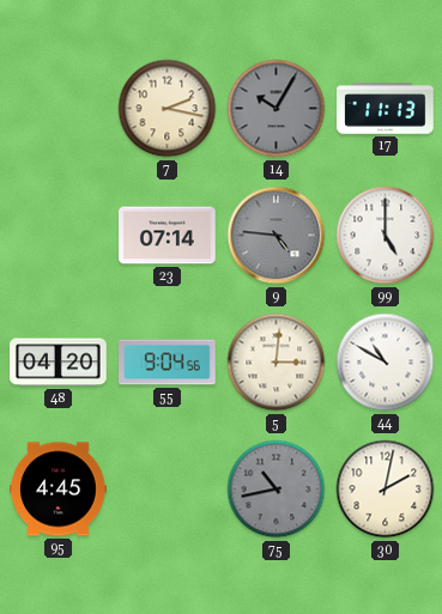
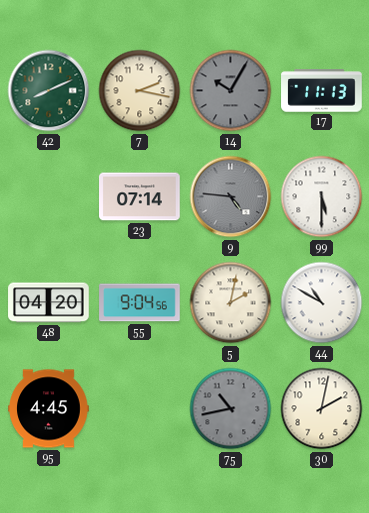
42: none -> 8:11
99: 5:00 -> 5:30
5: 3:01 -> 2:02
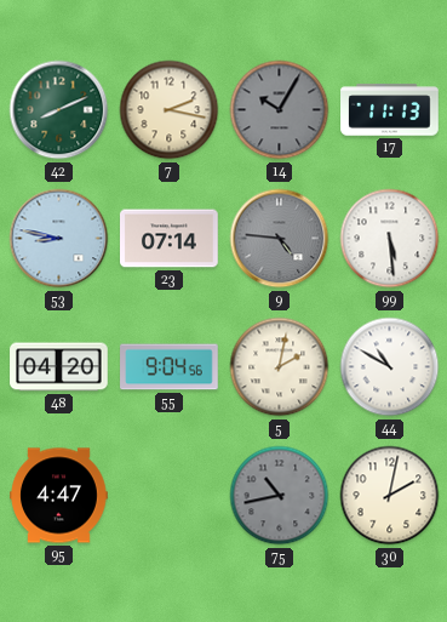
53: none -> 8:47
99: 5:30 -> 5:29
95: 4:45 -> 4:47
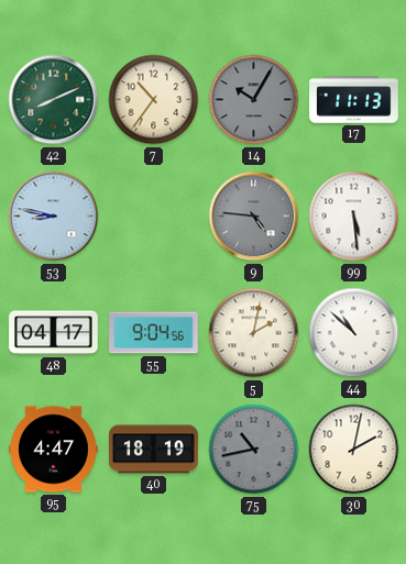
7: 2:17 -> 10:36
23: 07:14 -> none
48: 04:20 -> 04:17
44: 10:50 -> 10:52
40: none -> 18:19
